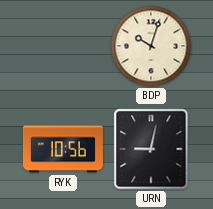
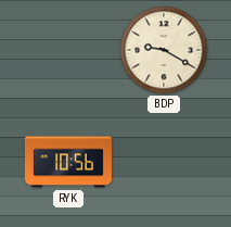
BDP: 10:03 -> 9:20
URN: 9:02 -> none
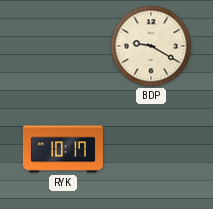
RYK: 10:56 -> 10:17
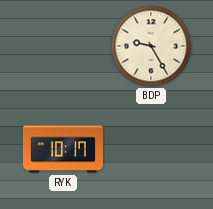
BDP: 9:20 -> 9:25
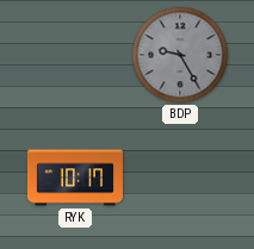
BDP dial: cream -> grey
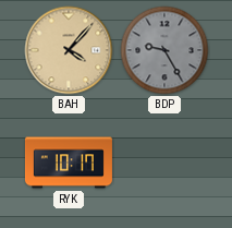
BAH: none -> 4:07
